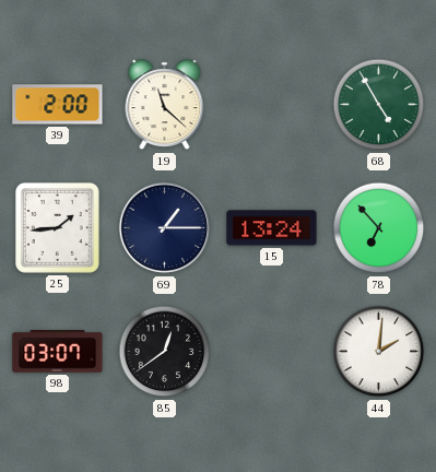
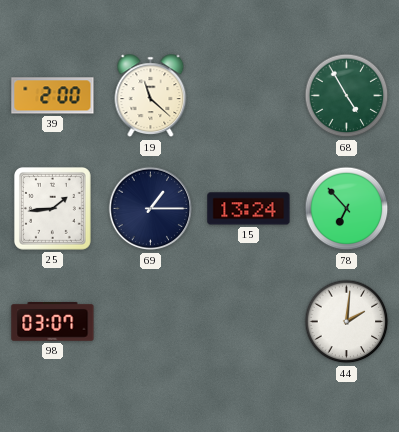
85: 12:39 -> none
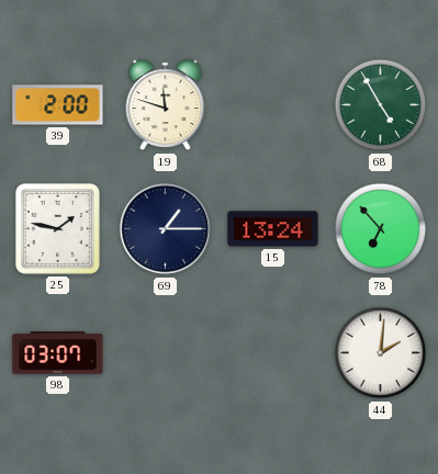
19: 11:22 -> 11:48
25: 1:44 -> 1:47
